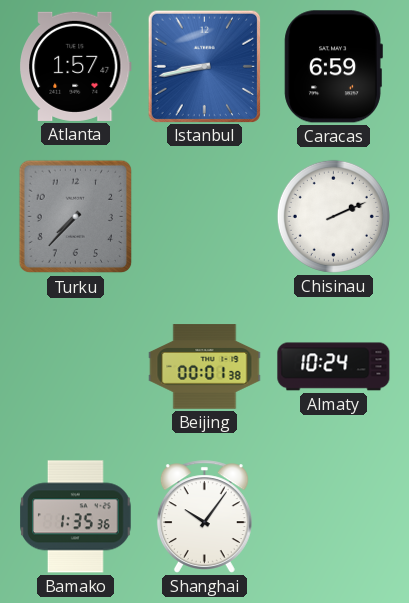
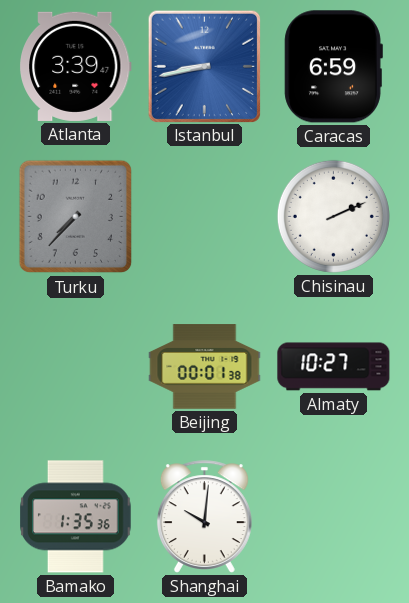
Atlanta: 1:57 -> 3:39
Almaty: 10:24 -> 10:27
Shanghai: 10:06 -> 10:01
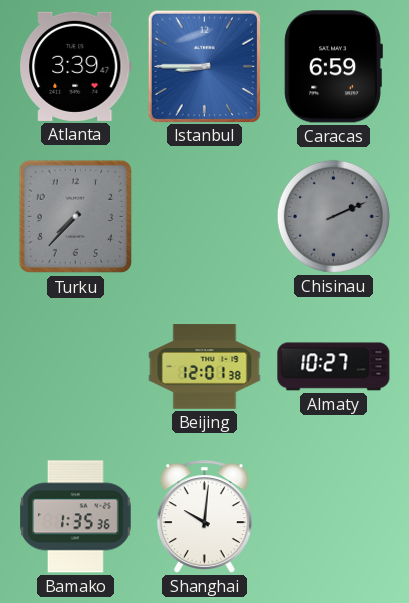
Istanbul: 8:43 -> 8:45
Chisinau dial: white -> grey
Beijing: 00:01 -> 12:01
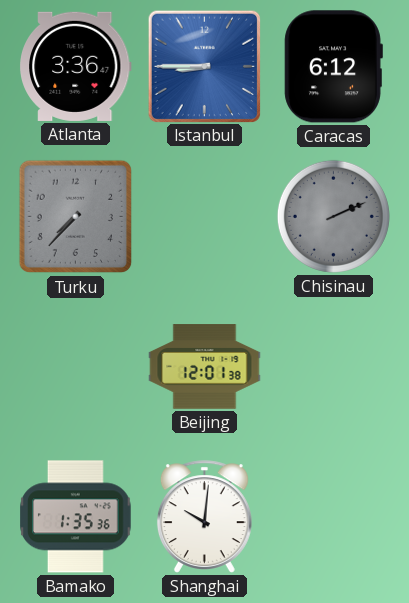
Atlanta: 3:39 -> 3:36
Caracas: 6:59 -> 6:12
Almaty: 10:27 -> none
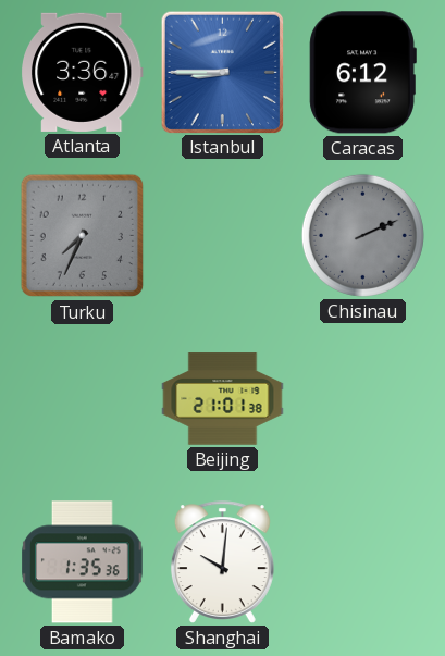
Turku: 7:37 -> 7:34
Beijing: 12:01 -> 21:01
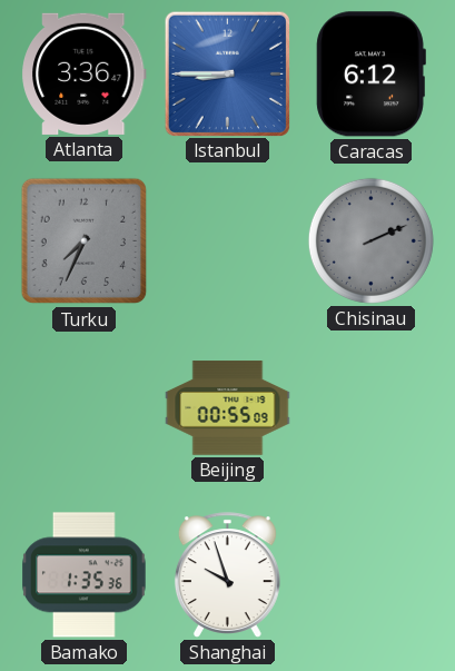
Beijing: 21:01 -> 00:55
Shanghai: 10:01 -> 9:57
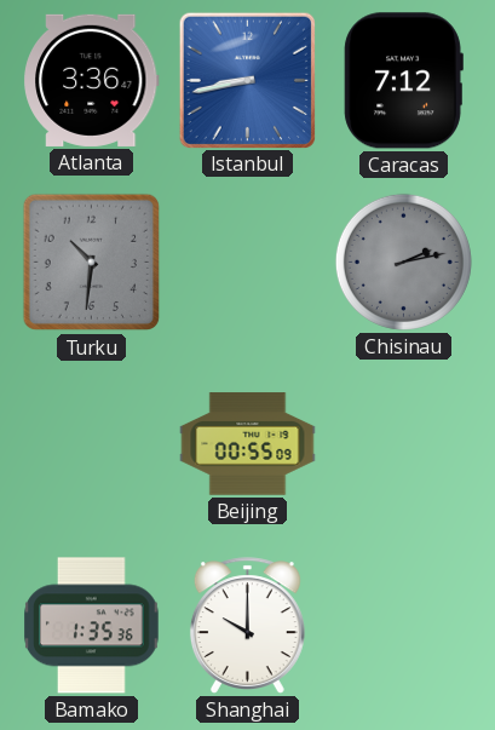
Istanbul: 8:45 -> 8:43
Caracas: 6:12 -> 7:12
Turku: 7:34 -> 10:31
Chisinau: 2:11 -> 2:13
Shanghai: 9:57 -> 10:00
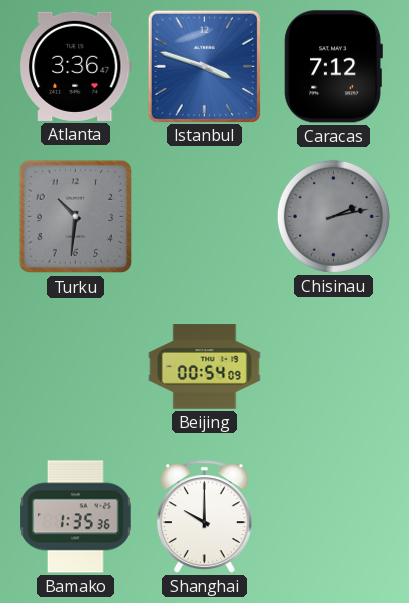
Istanbul: 8:43 -> 3:48
Beijing: 00:55 -> 00:54
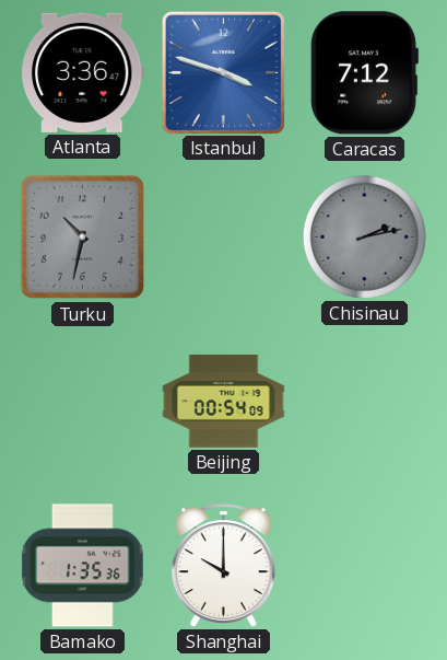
Turku: 10:31 -> 10:32
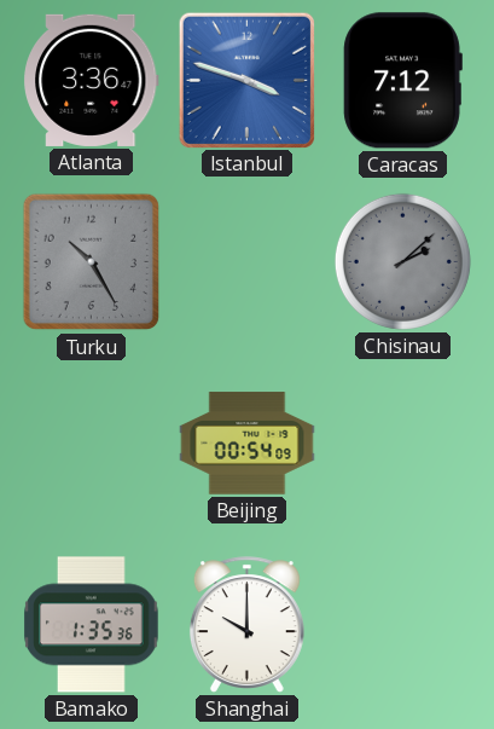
Turku: 10:32 -> 10:25
Chisinau: 2:13 -> 2:08
